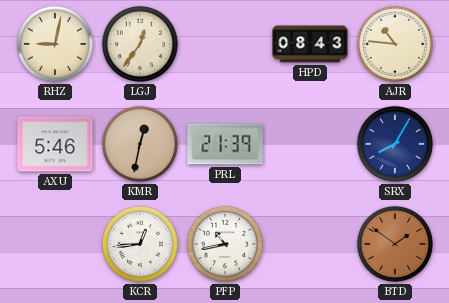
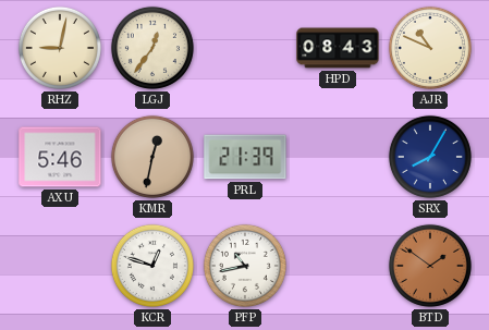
AJR: 10:46 -> 10:49
KCR: 12:44 -> 12:48
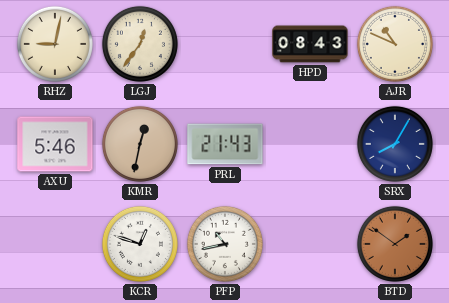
PRL: 21:39 -> 21:43
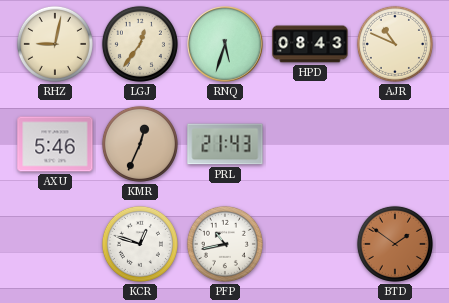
RNQ: none -> 5:33
KMR: 12:32 -> 12:34
SRX: 8:05 -> none
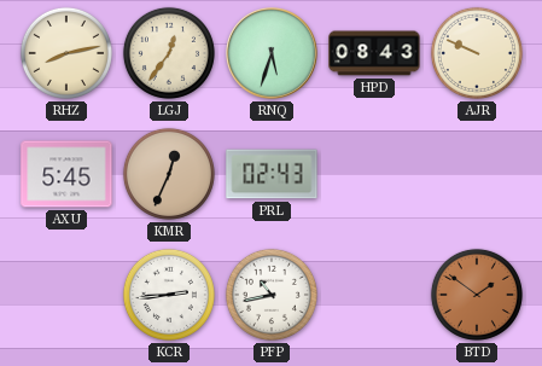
RHZ: 9:02 -> 8:13
AJR: 10:49 -> 9:49
AXU: 5:46 -> 5:45
PRL: 21:43 -> 02:43
KCR: 12:48 -> 2:44
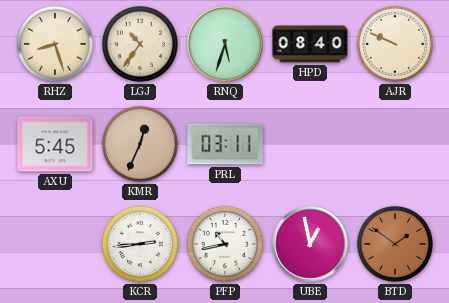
RHZ: 8:13 -> 8:27
LGJ: 12:36 -> 10:36
HPD: 08:43 -> 08:40
PRL: 02:43 -> 03:11
UBE: none -> 12:58
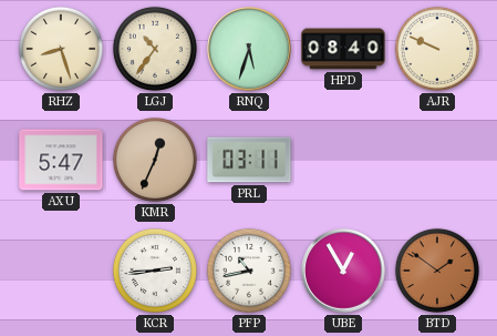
AXU: 5:45 -> 5:47
UBE: 12:58 -> 12:55
